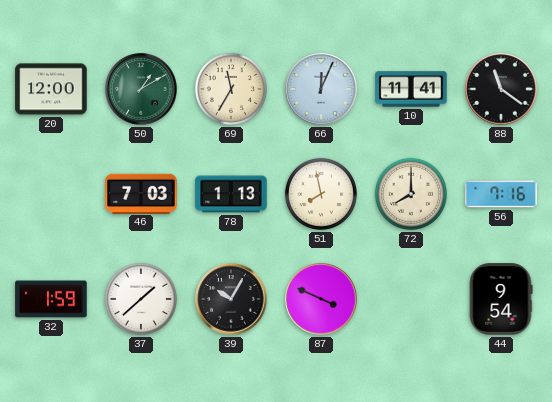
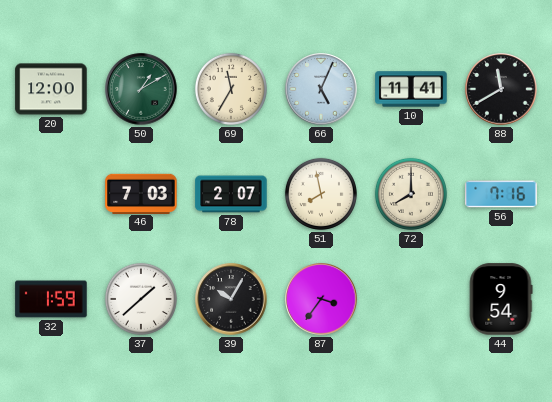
66: 12:04 -> 5:04
88: 11:21 -> 11:40
78: 1:13 -> 2:07
87: 3:49 -> 3:36
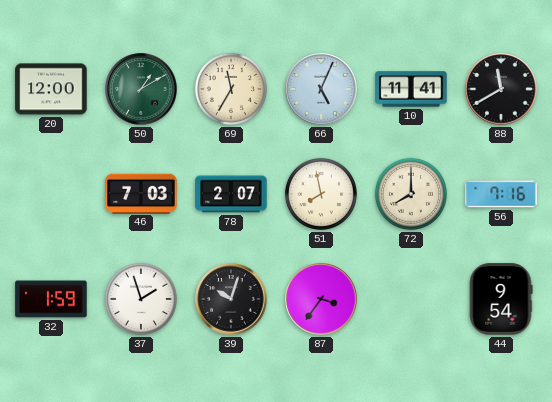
37: 1:38 -> 1:57
39: 10:05 -> 10:03
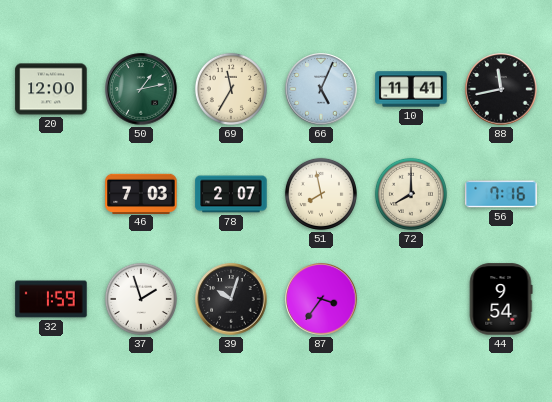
50: 1:10 -> 1:13
88: 11:40 -> 11:43
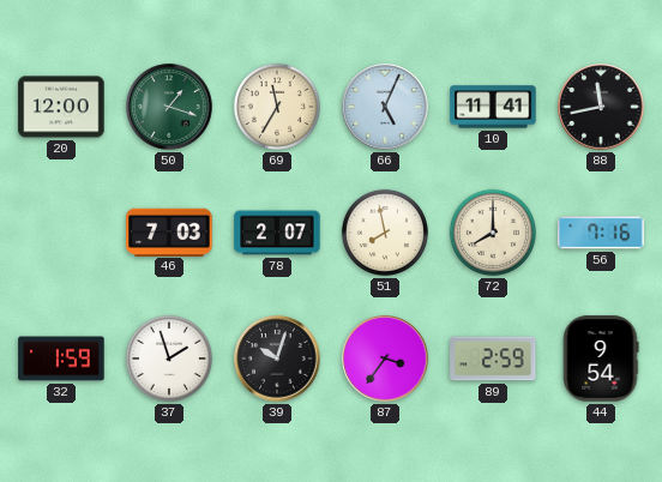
50: 1:13 -> 1:18
89: none -> 2:59
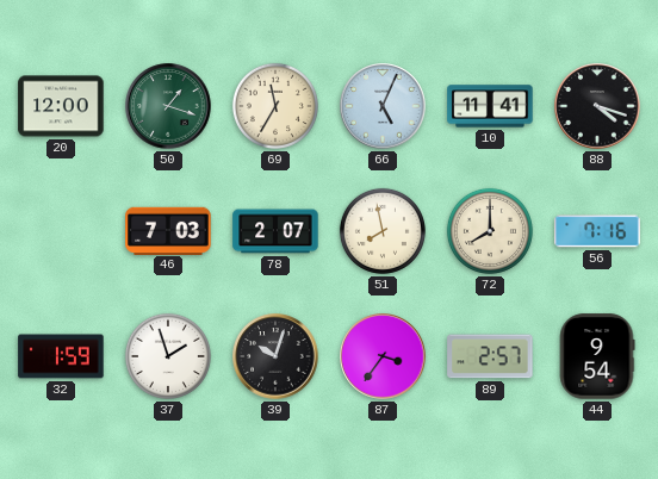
88: 11:43 -> 4:18
89: 2:59 -> 2:57
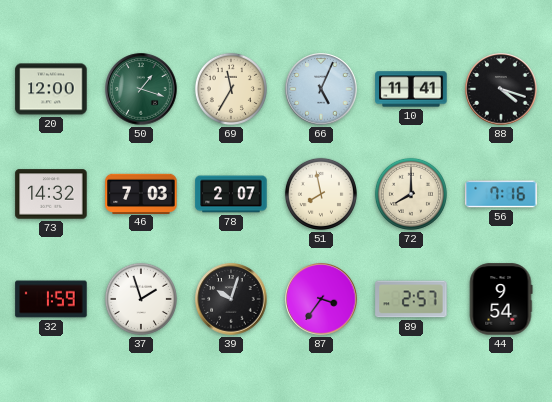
73: none -> 14:32
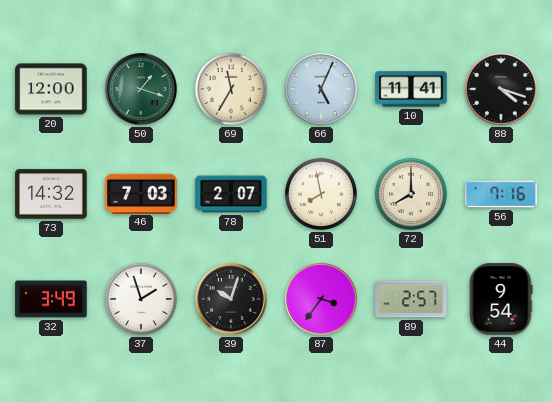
32: 1:59 -> 3:49
